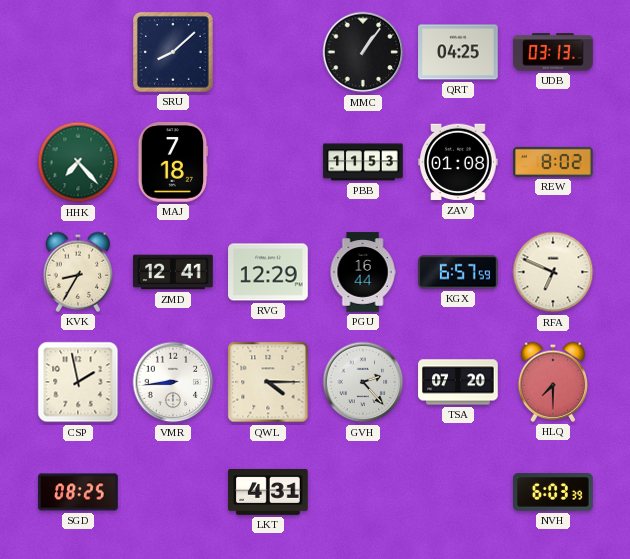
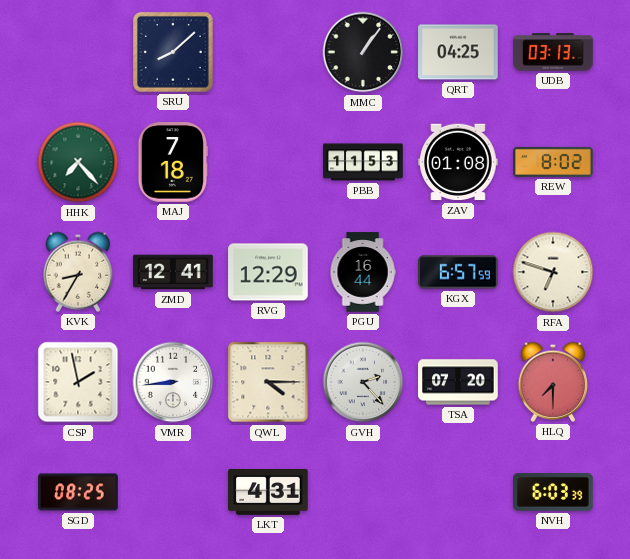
RFA: 6:49 -> 6:48
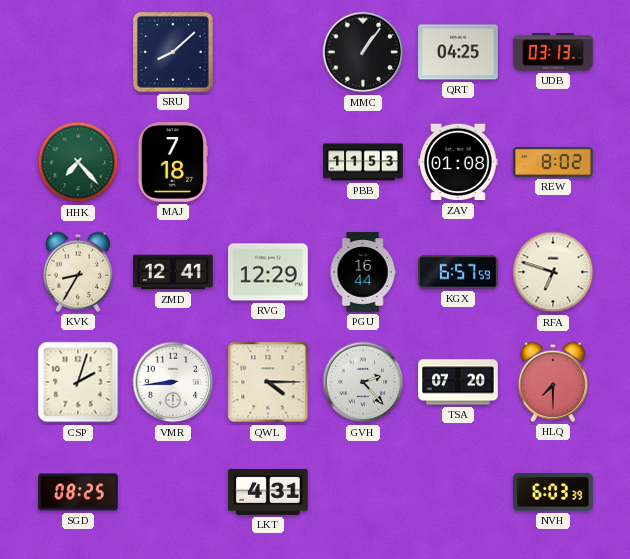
CSP: 1:58 -> 2:03
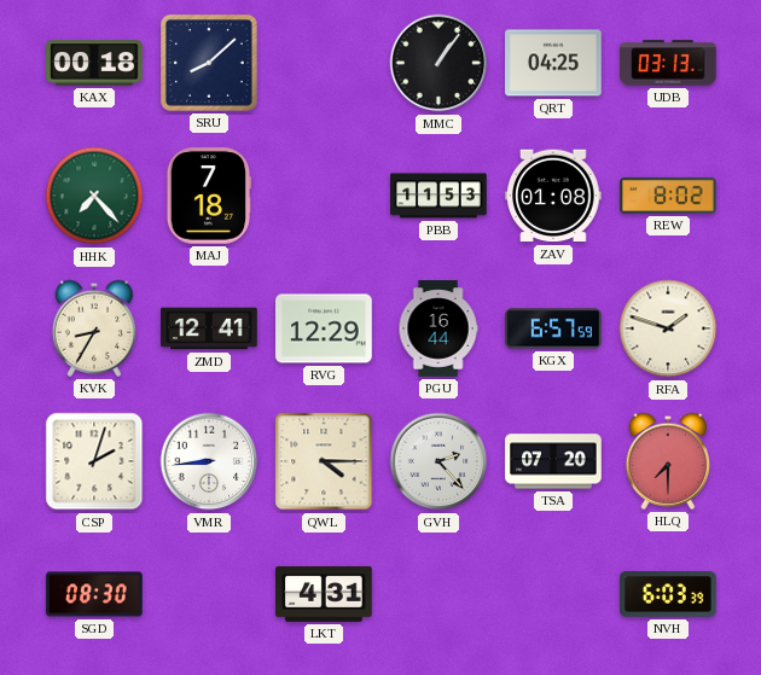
KAX: none -> 00:18
RFA: 6:48 -> 1:48
SGD: 08:25 -> 08:30
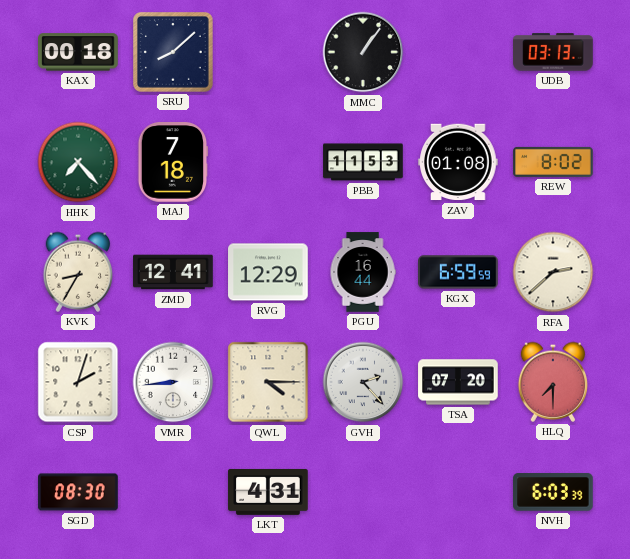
QRT: 04:25 -> none
KGX: 6:57 -> 6:59
RFA: 1:48 -> 2:38
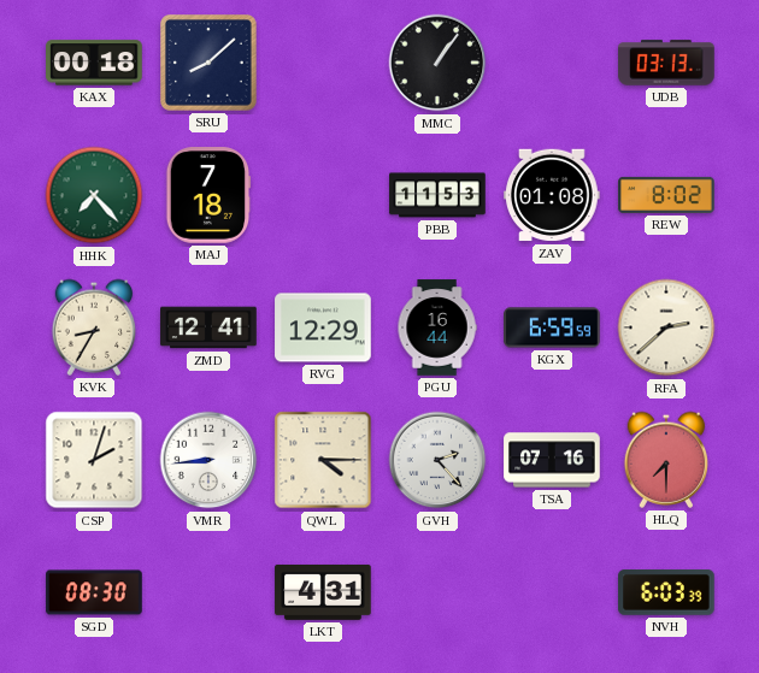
TSA: 07:20 -> 07:16
